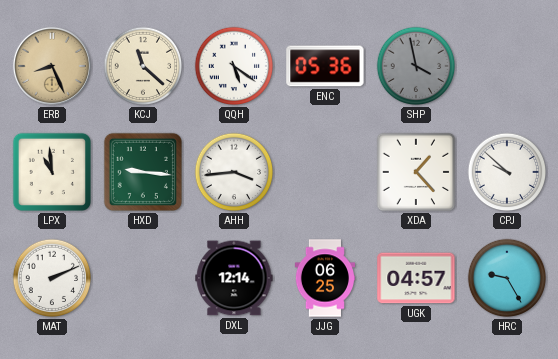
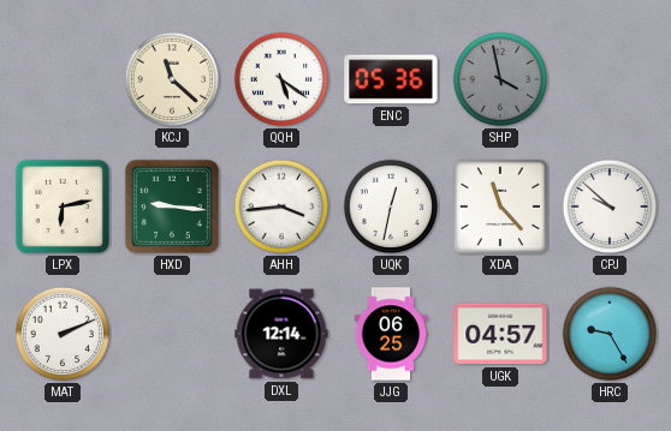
ERB: 8:26 -> none
LPX: 10:59 -> 6:13
UQK: none -> 12:32
XDA: 1:23 -> 11:23
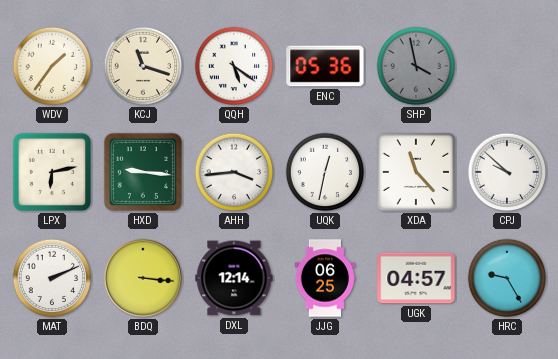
WDV: none -> 1:36
KCJ: 11:22 -> 11:18
BDQ: none -> 3:16
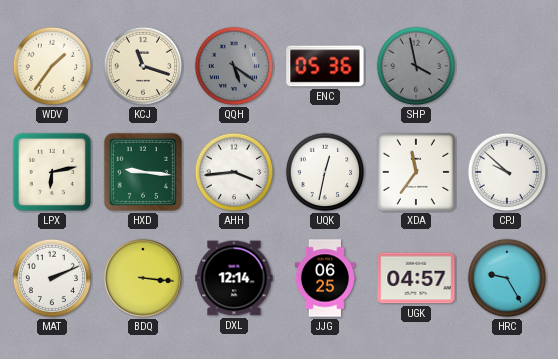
QQH dial: white -> grey
XDA: 11:23 -> 11:36
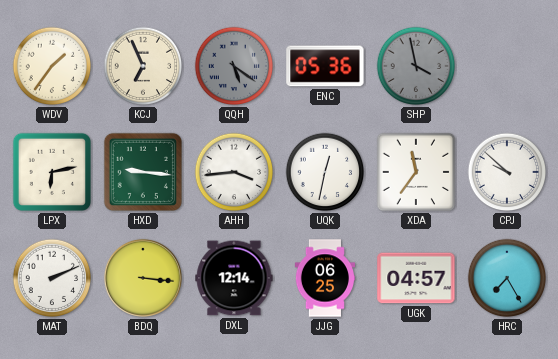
KCJ: 11:18 -> 6:56
HRC: 9:25 -> 7:25
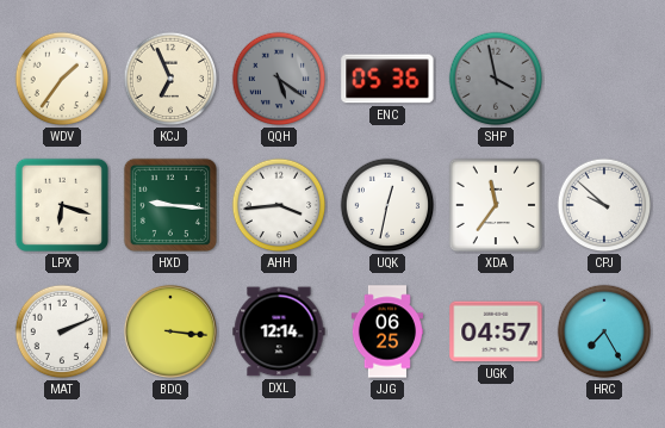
LPX: 6:13 -> 6:18
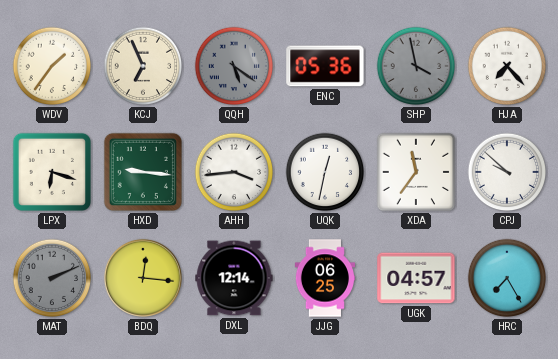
HJA: none -> 7:23
MAT dial: white -> grey
BDQ: 3:16 -> 12:16
